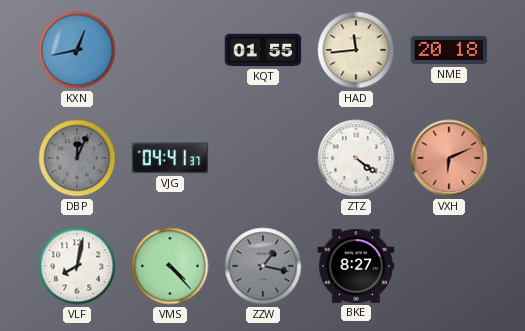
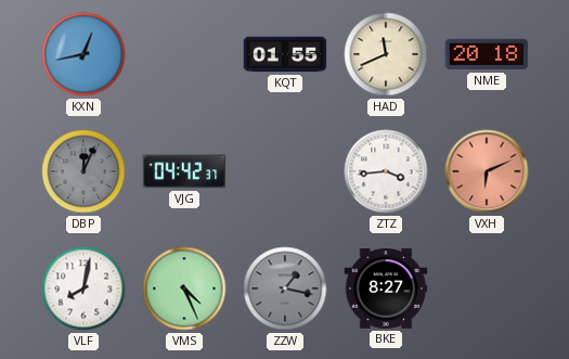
HAD: 11:44 -> 11:41
VJG: 04:41 -> 04:42
ZTZ: 4:21 -> 3:44
VMS: 4:23 -> 4:26
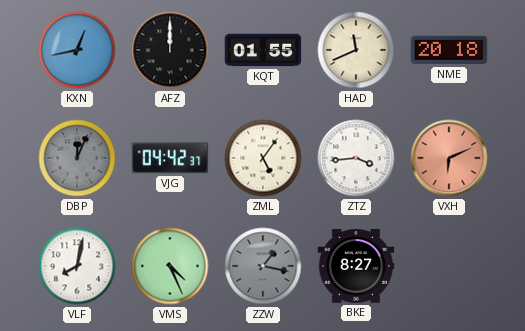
AFZ: none -> 12:00
ZML: none -> 5:06
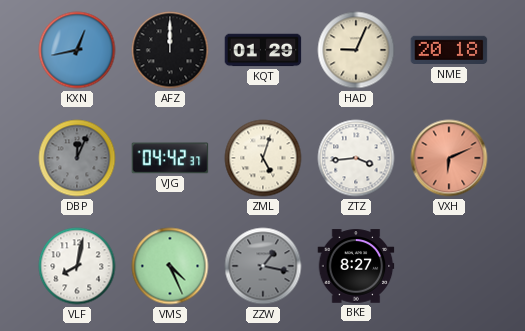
KQT: 01:55 -> 01:29
HAD: 11:41 -> 9:04
ZML: 5:06 -> 5:03
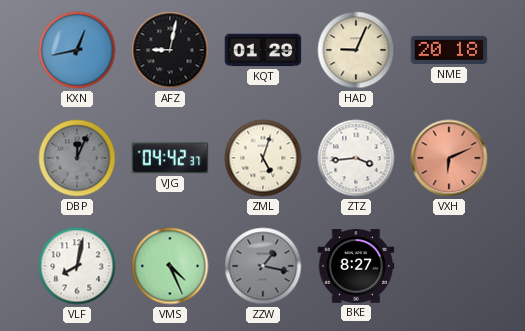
AFZ: 12:00 -> 9:02
